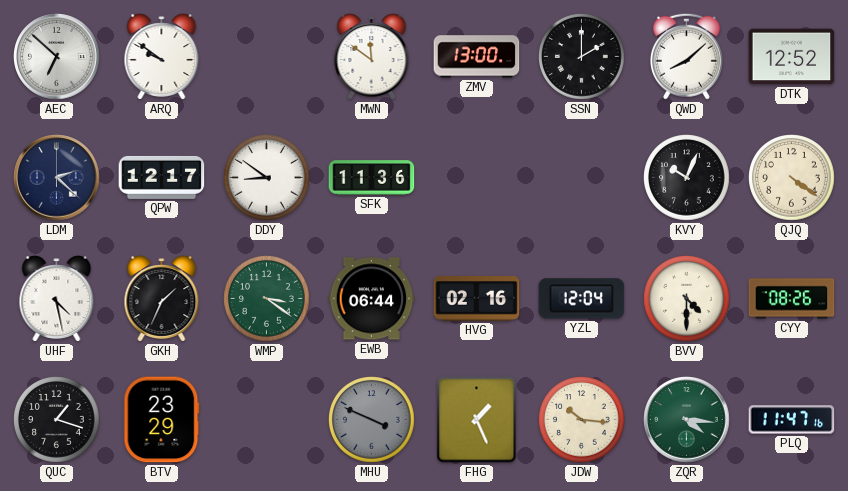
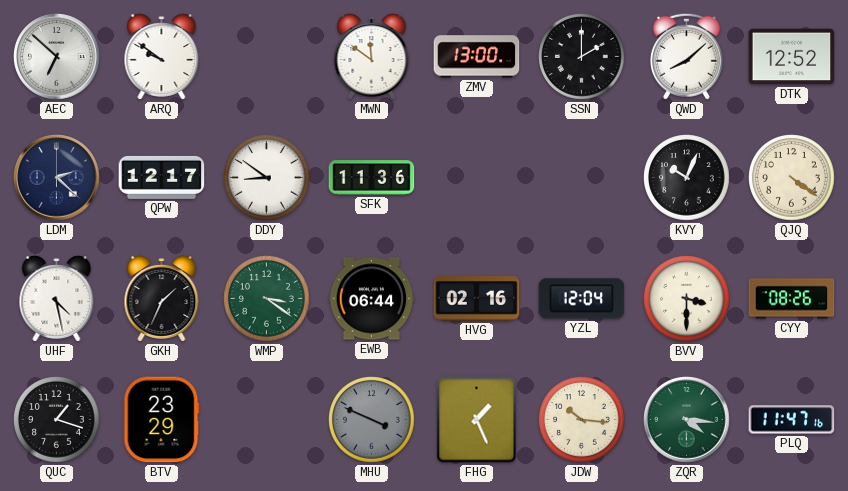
BVV: 4:30 -> 3:30
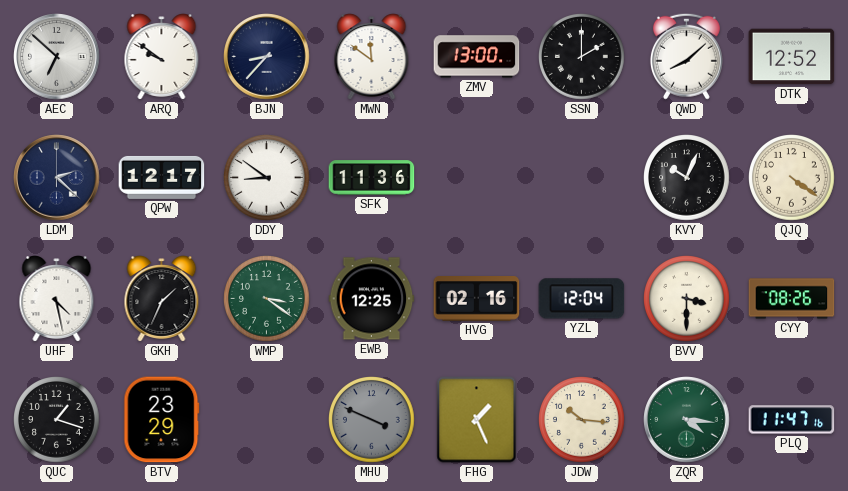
BJN: none -> 8:37
EWB: 06:44 -> 12:25
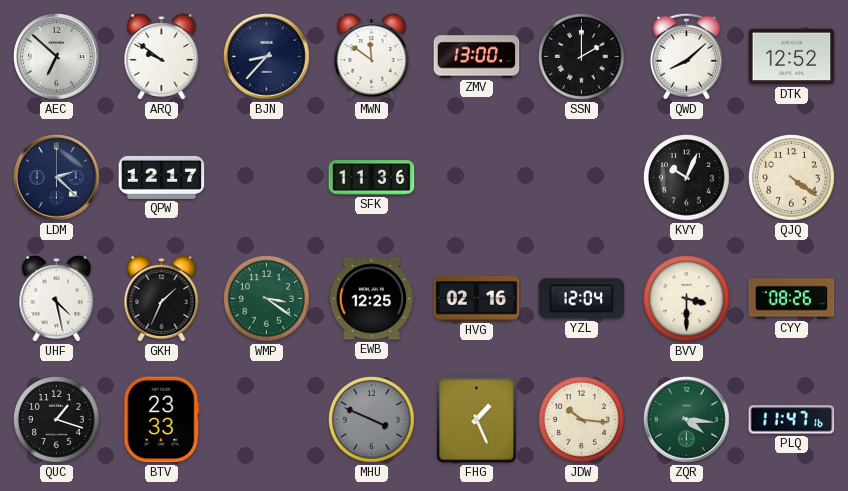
DDY: 8:51 -> none
BTV: 23:29 -> 23:33
